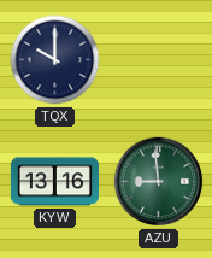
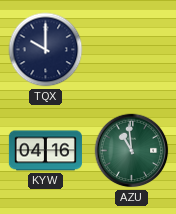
KYW: 13:16 -> 04:16
AZU: 8:59 -> 10:59
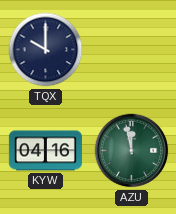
AZU: 10:59 -> 11:58
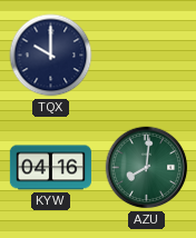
AZU: 11:58 -> 8:01
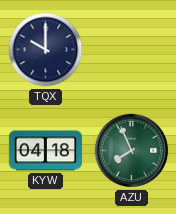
KYW: 04:16 -> 04:18
AZU: 8:01 -> 7:56
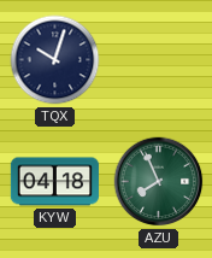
TQX: 10:00 -> 10:03
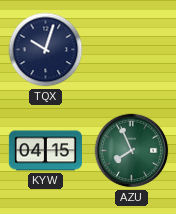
KYW: 04:18 -> 04:15
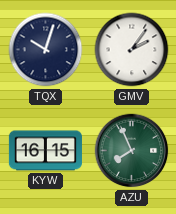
GMV: none -> 2:06
KYW: 04:15 -> 16:15
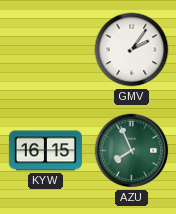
TQX: 10:03 -> none
